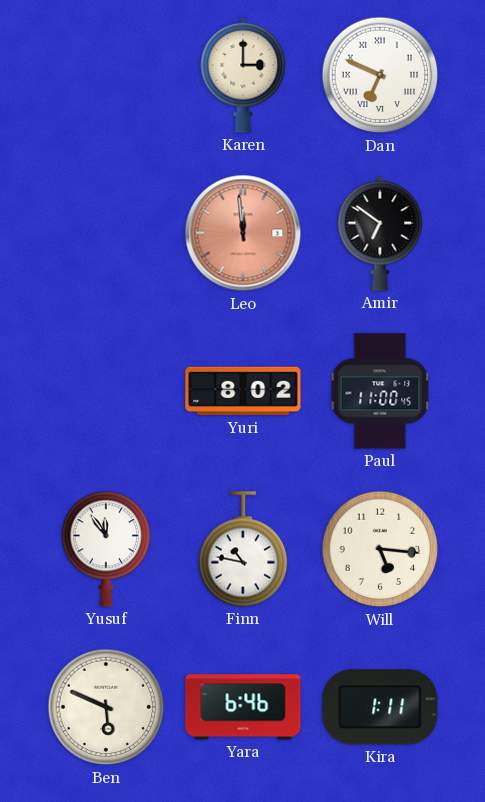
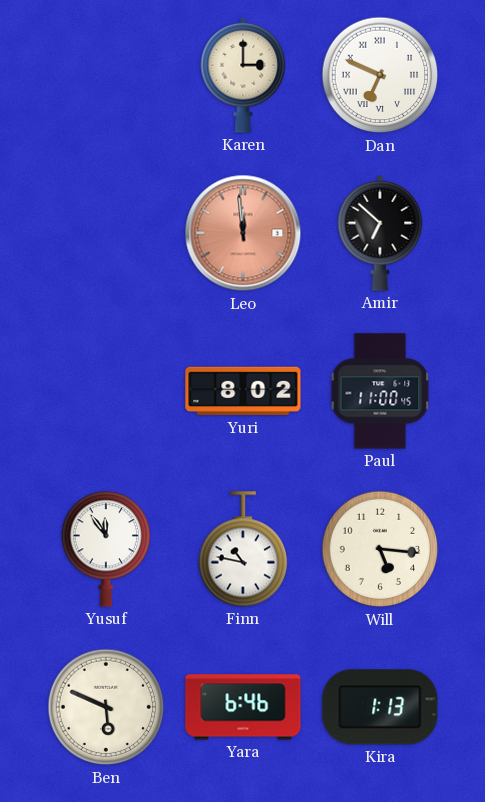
Amir: 6:51 -> 6:52
Kira: 1:11 -> 1:13
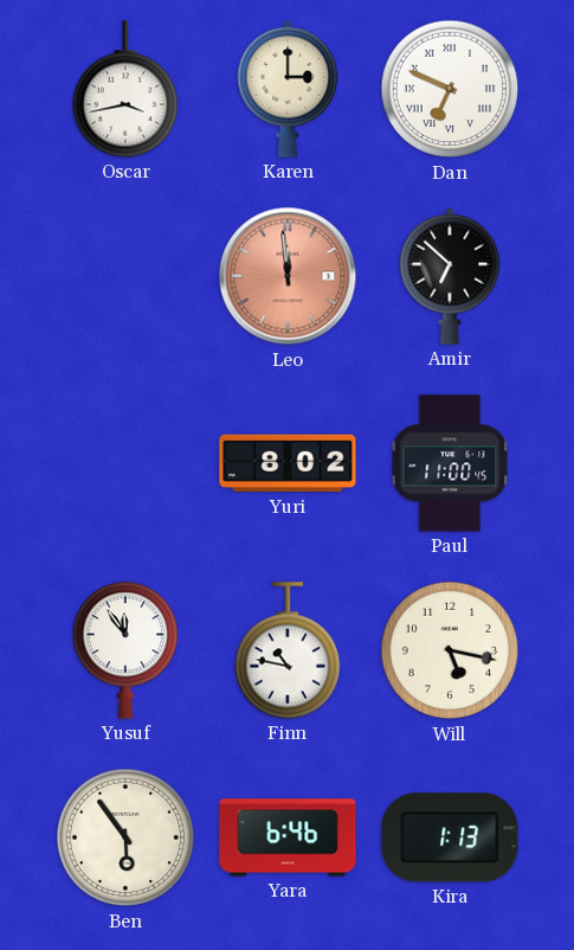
Oscar: none -> 3:43
Will: 5:16 -> 5:17
Ben: 5:49 -> 5:54
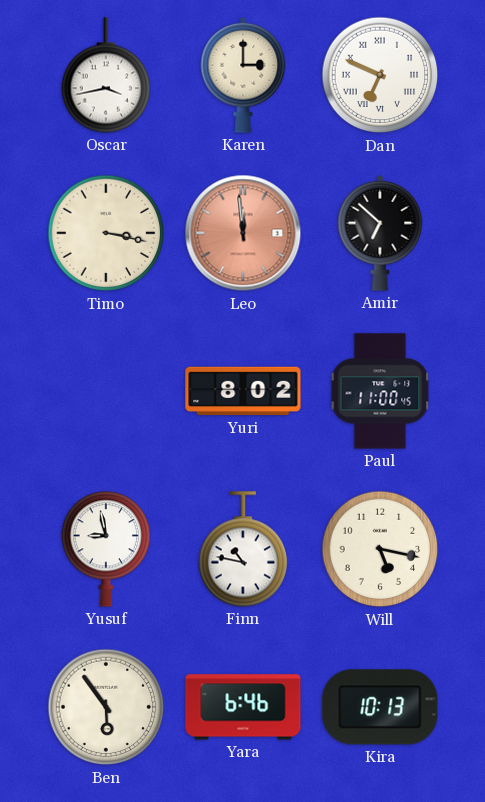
Timo: none -> 3:17
Yusuf: 11:54 -> 8:58
Kira: 1:13 -> 10:13
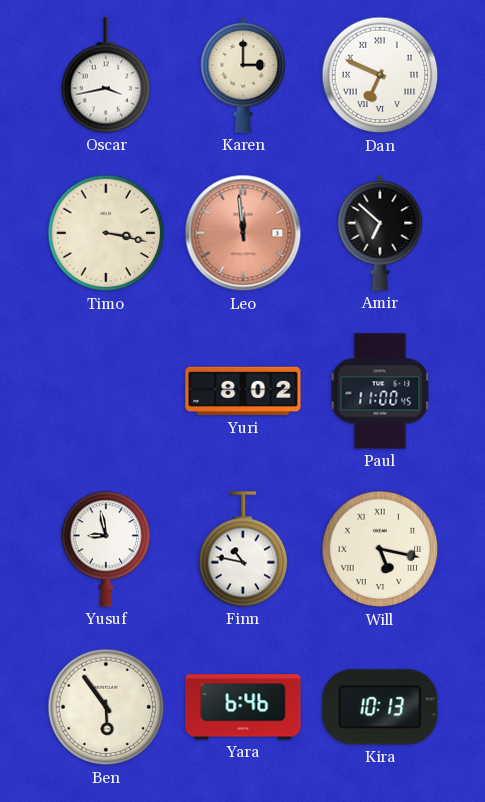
Will numerals: Arabic -> Roman
